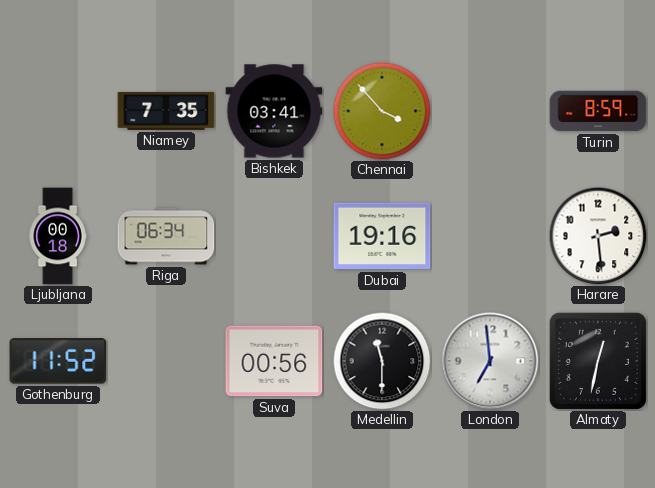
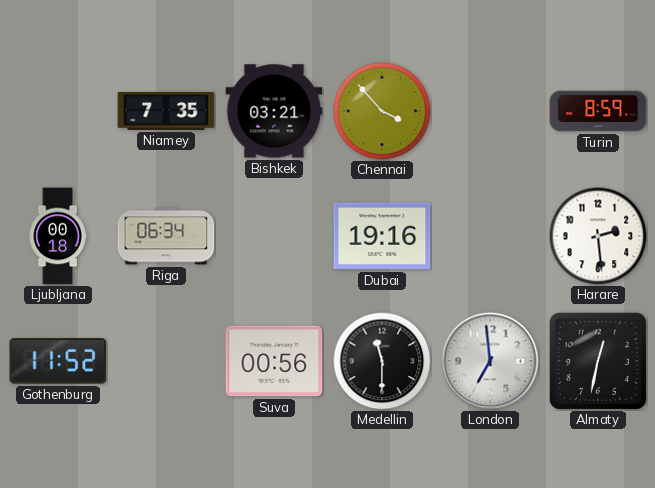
Bishkek: 03:41 -> 03:21
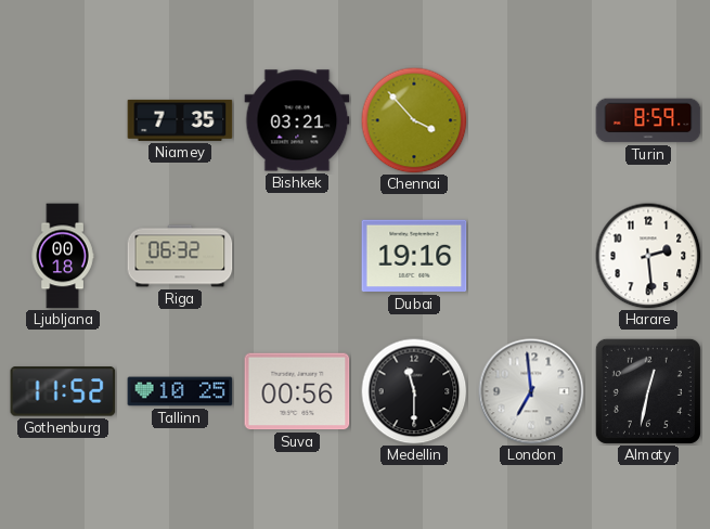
Riga: 06:34 -> 06:32
Tallinn: none -> 10:25
